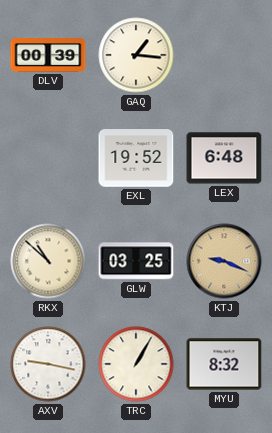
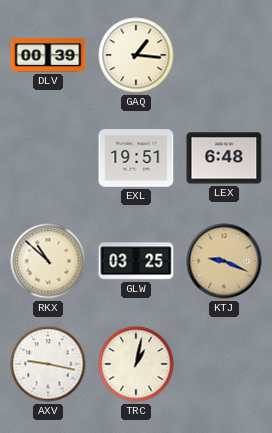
EXL: 19:52 -> 19:51
TRC: 1:05 -> 1:02
MYU: 8:32 -> none
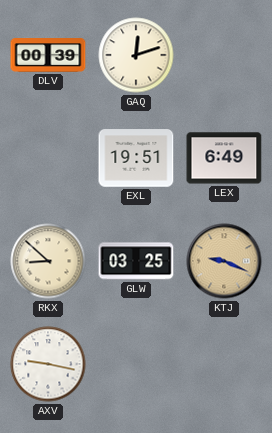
GAQ: 1:16 -> 12:12
LEX: 6:48 -> 6:49
RKX: 10:52 -> 8:52
TRC: 1:02 -> none
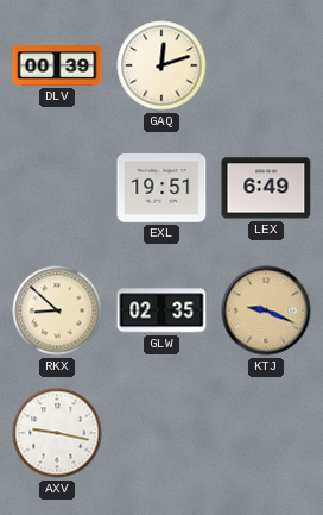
GLW: 03:25 -> 02:35
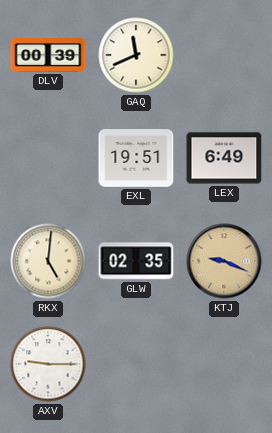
GAQ: 12:12 -> 11:41
RKX: 8:52 -> 5:01
AXV: 9:17 -> 9:15
